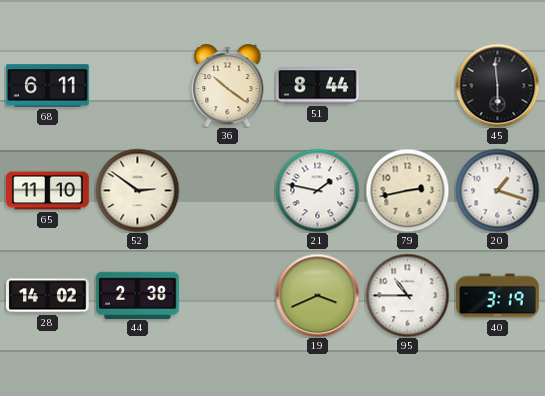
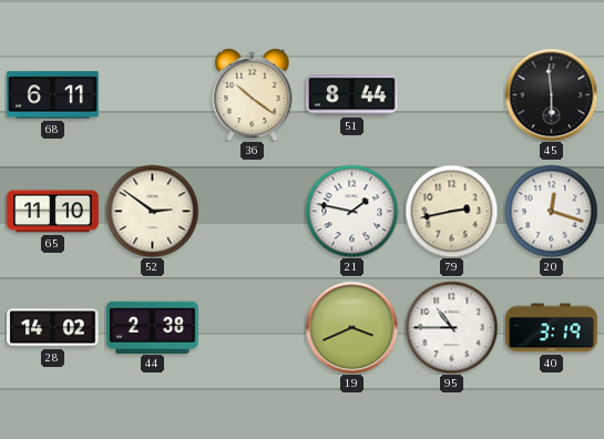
20: 1:18 -> 12:18
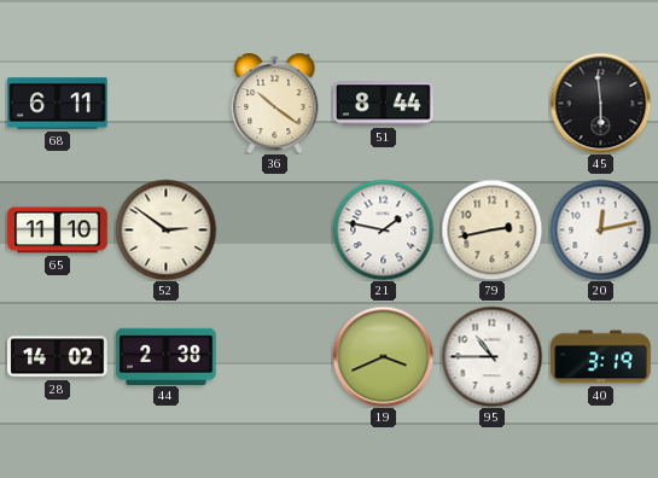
20: 12:18 -> 12:13
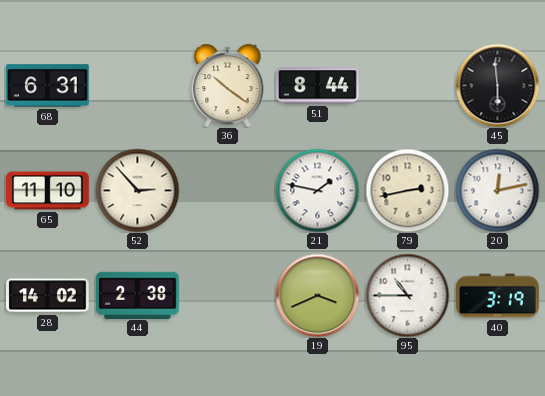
68: 6:11 -> 6:31
52: 2:51 -> 2:53
